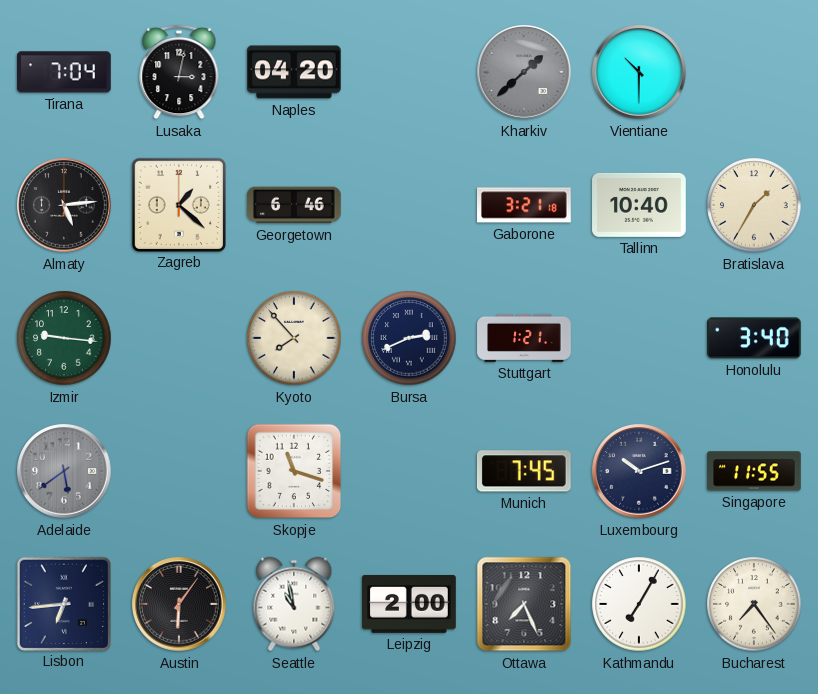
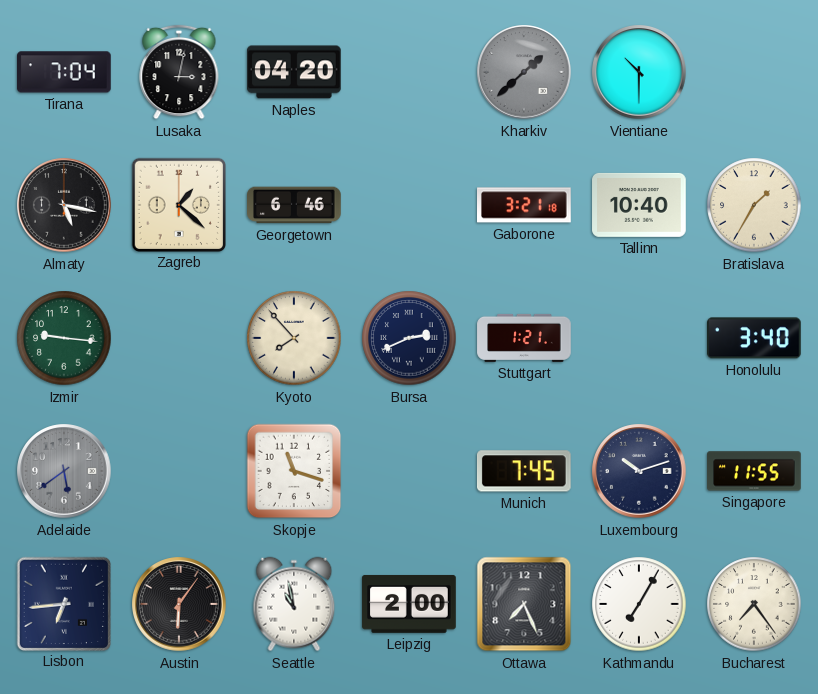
Almaty: 5:14 -> 5:17
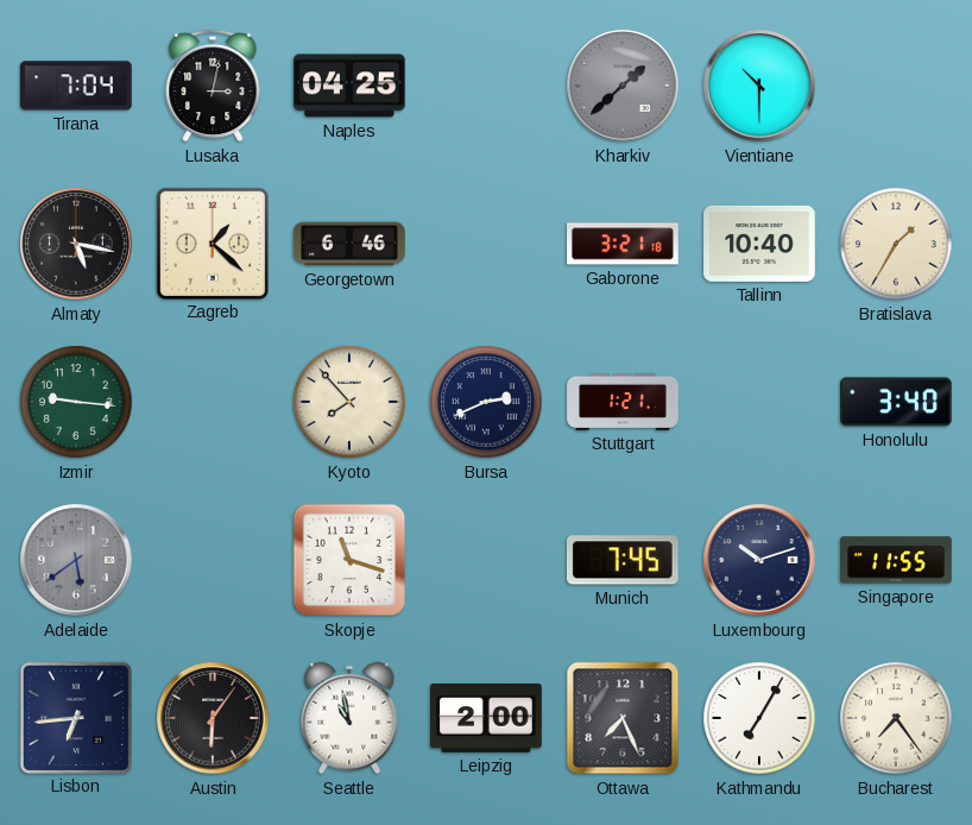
Naples: 04:20 -> 04:25
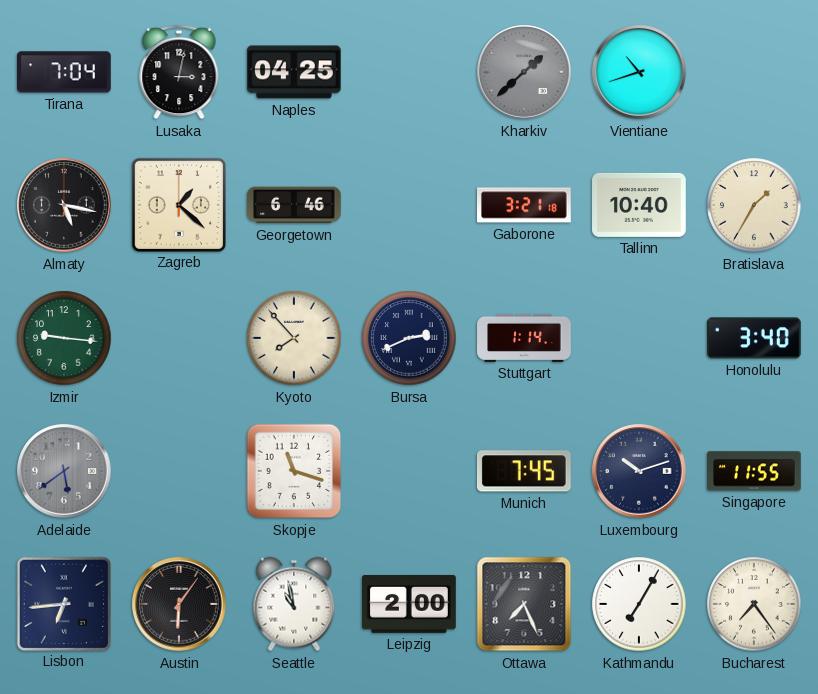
Vientiane: 10:30 -> 10:42
Stuttgart: 1:21 -> 1:14
